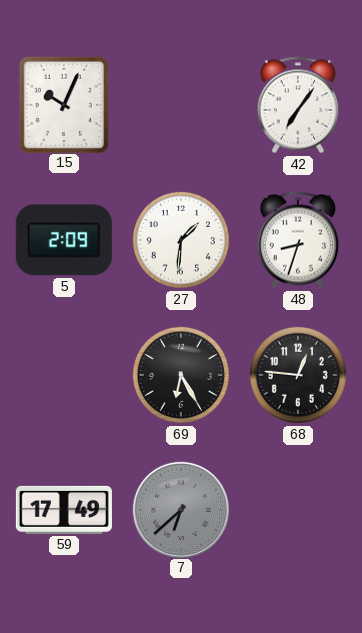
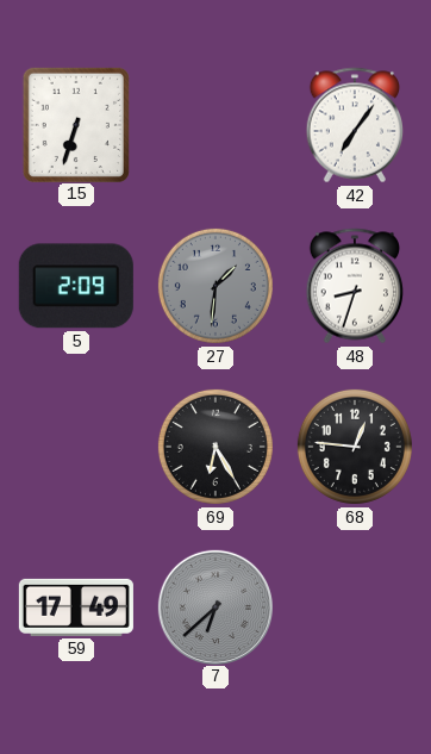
15: 10:04 -> 6:33
27 dial: white -> grey
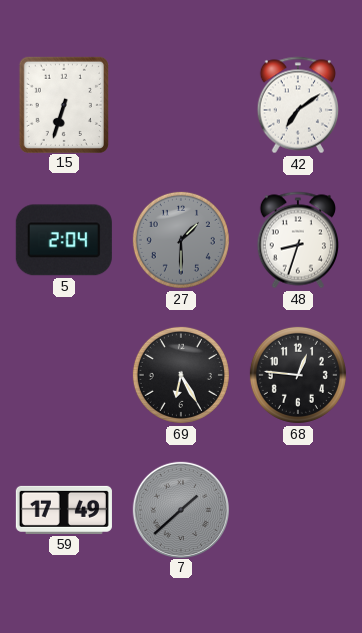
42: 7:06 -> 7:09
5: 2:09 -> 2:04
27: 1:31 -> 1:30
7: 6:38 -> 1:38
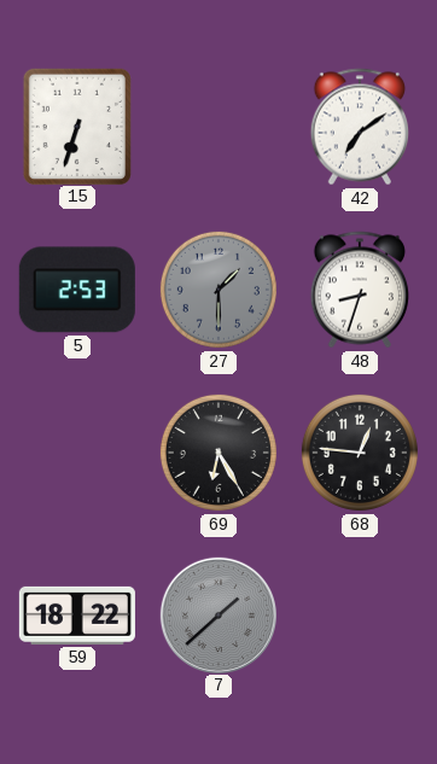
5: 2:04 -> 2:53
59: 17:49 -> 18:22
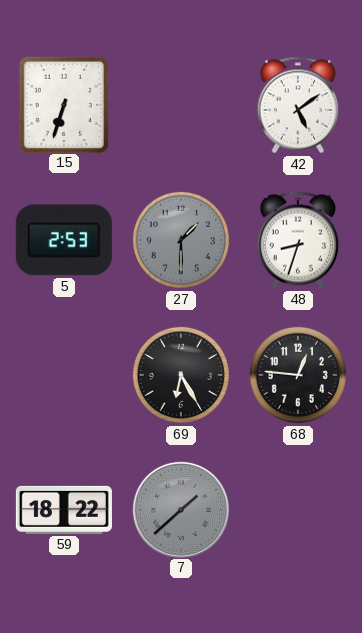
42: 7:09 -> 5:09
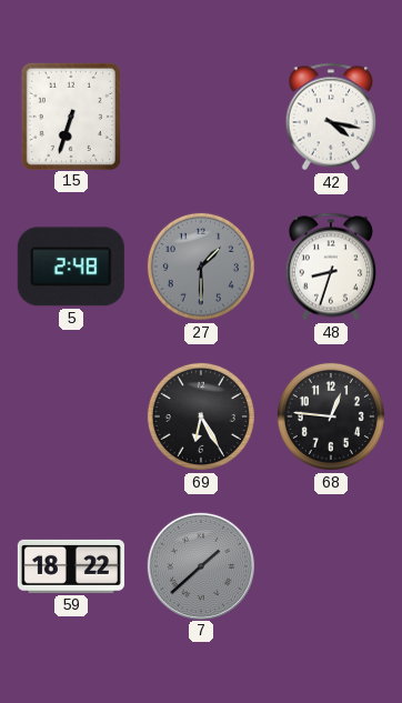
42: 5:09 -> 4:17
5: 2:53 -> 2:48
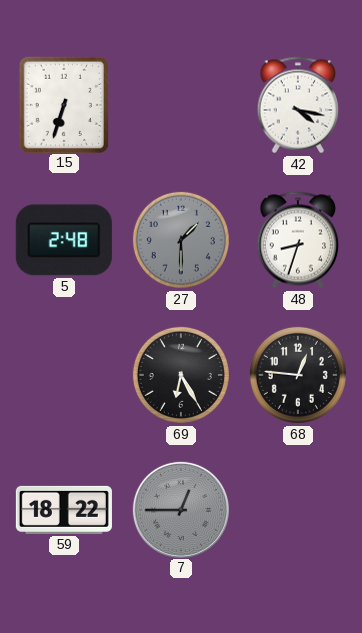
7: 1:38 -> 12:45
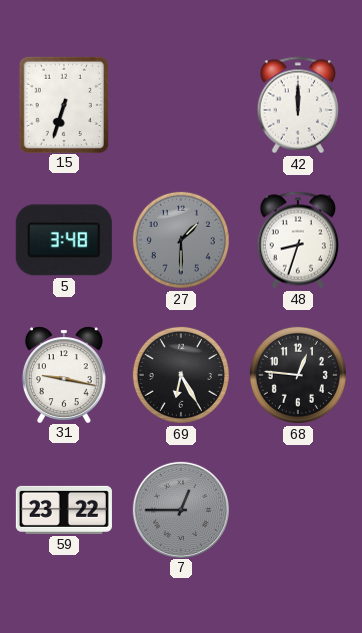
42: 4:17 -> 12:00
5: 2:48 -> 3:48
31: none -> 9:17
59: 18:22 -> 23:22
